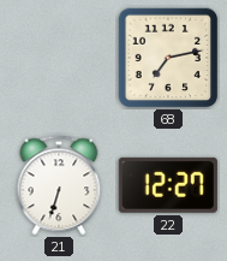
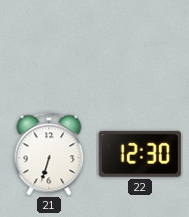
68: 7:13 -> none
22: 12:27 -> 12:30
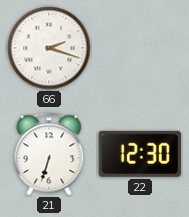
66: none -> 2:18
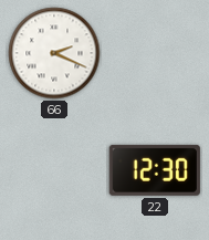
66: 2:18 -> 2:19
21: 6:33 -> none
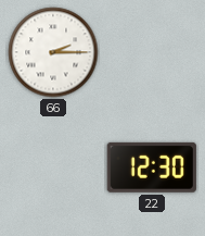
66: 2:19 -> 2:15
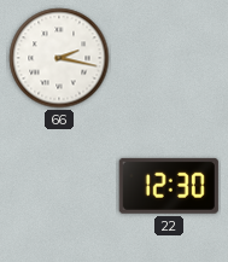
66: 2:15 -> 2:17
